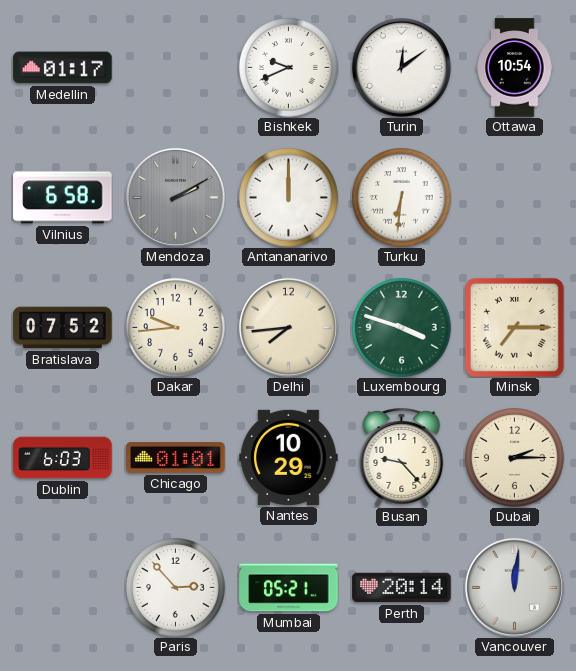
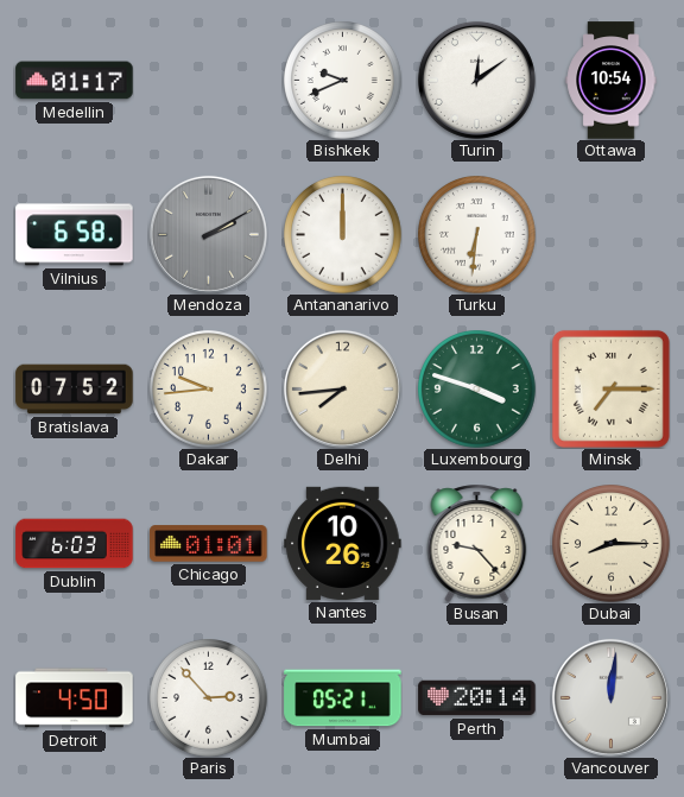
Nantes: 10:29 -> 10:26
Dubai: 2:15 -> 8:15
Detroit: none -> 4:50
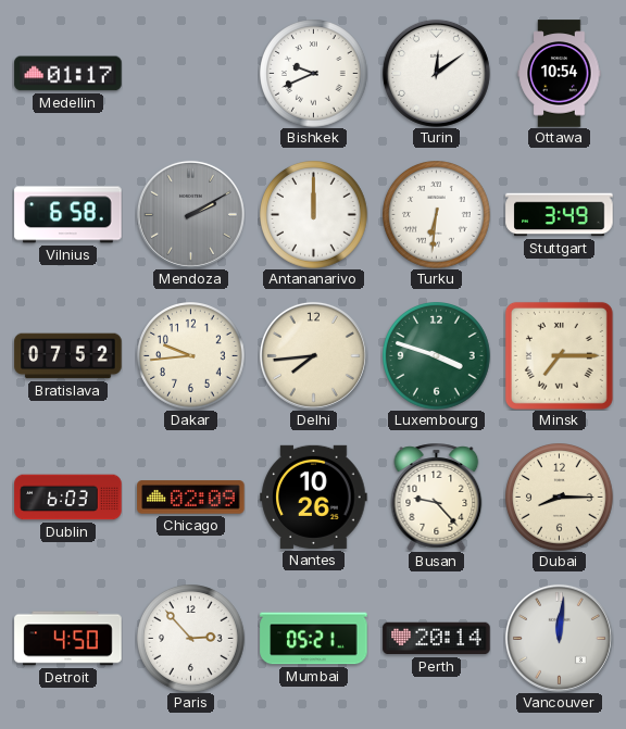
Stuttgart: none -> 3:49
Chicago: 01:01 -> 02:09
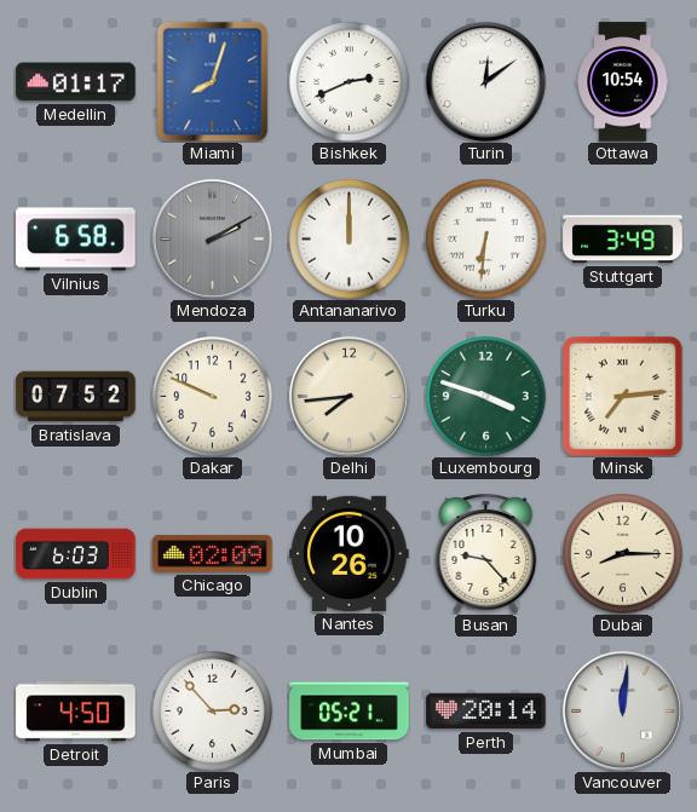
Miami: none -> 8:03
Bishkek: 9:41 -> 2:41
Dakar: 9:44 -> 9:49
Minsk: 7:15 -> 7:14
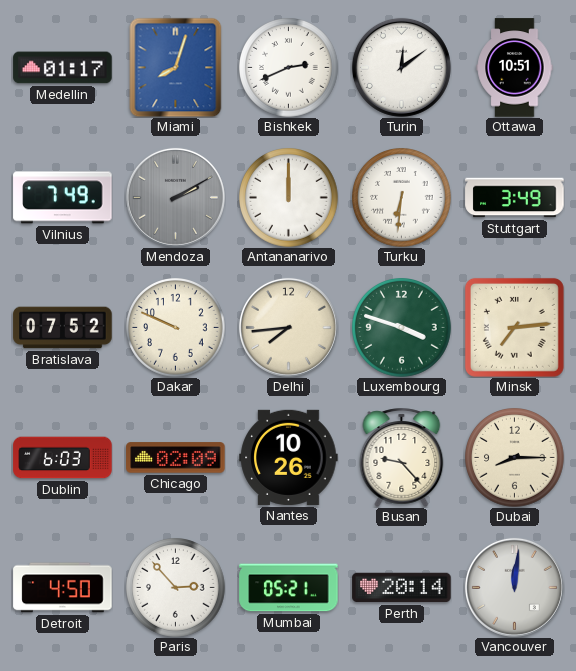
Ottawa: 10:54 -> 10:51
Vilnius: 6:58 -> 7:49
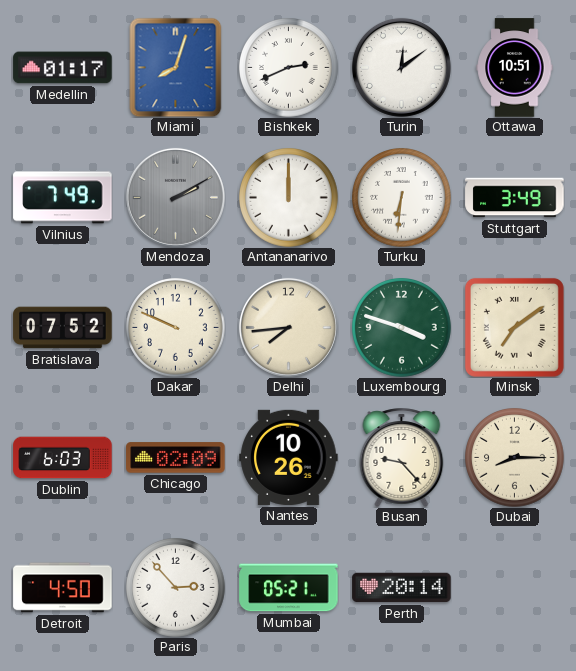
Minsk: 7:14 -> 7:09
Vancouver: 12:01 -> none
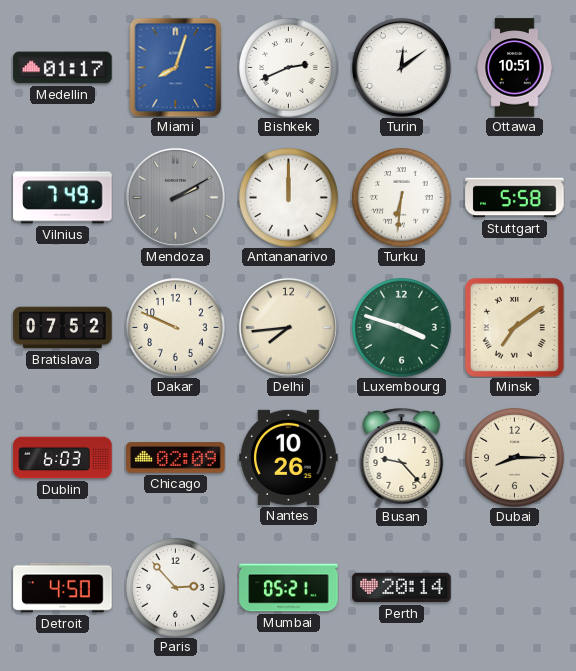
Stuttgart: 3:49 -> 5:58
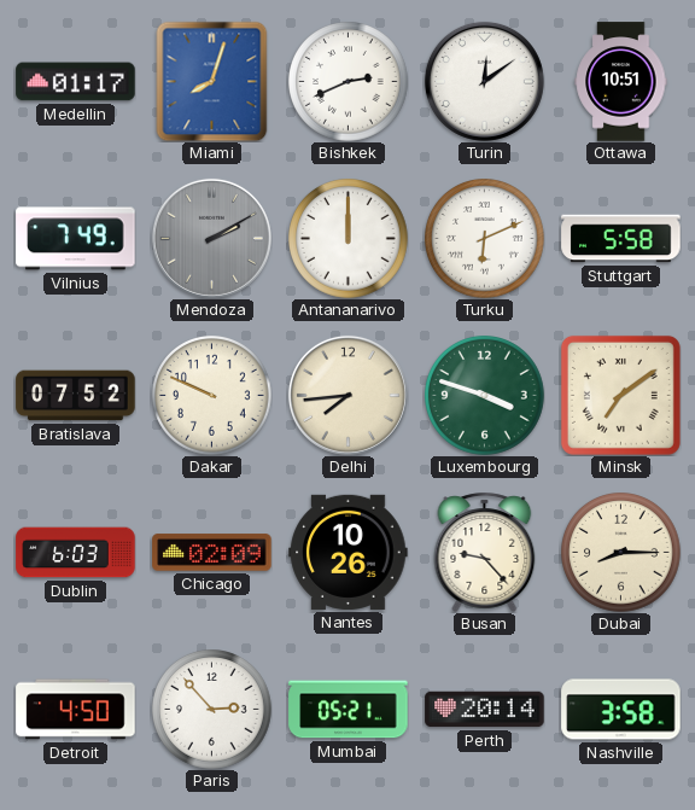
Turku: 6:31 -> 6:11
Nashville: none -> 3:58
